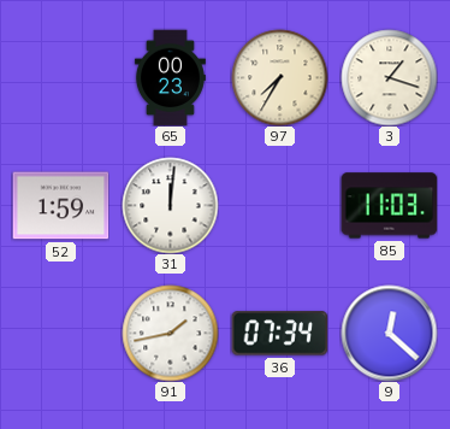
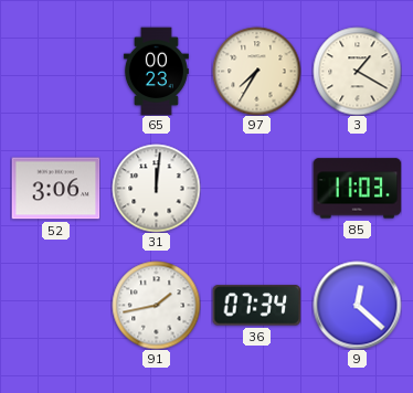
3: 1:18 -> 1:20
52: 1:59 -> 3:06
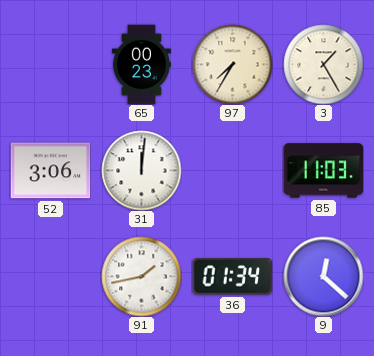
3: 1:20 -> 1:25
36: 07:34 -> 01:34
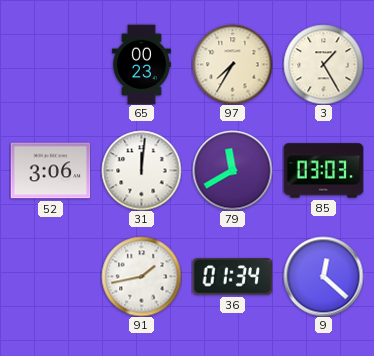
79: none -> 11:40
85: 11:03 -> 03:03
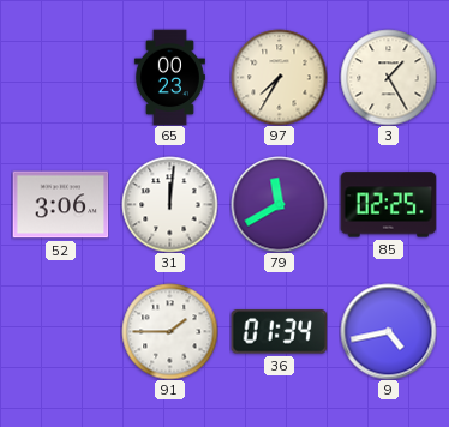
85: 03:03 -> 02:25
91: 1:43 -> 1:45
9: 12:22 -> 4:43
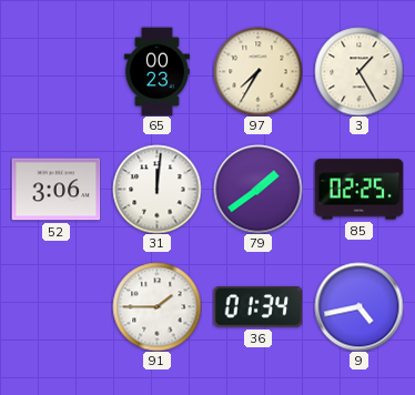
79: 11:40 -> 1:39
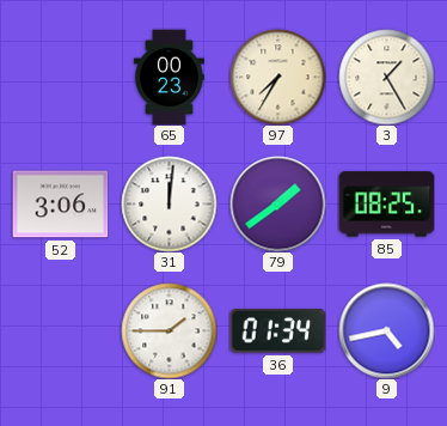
85: 02:25 -> 08:25
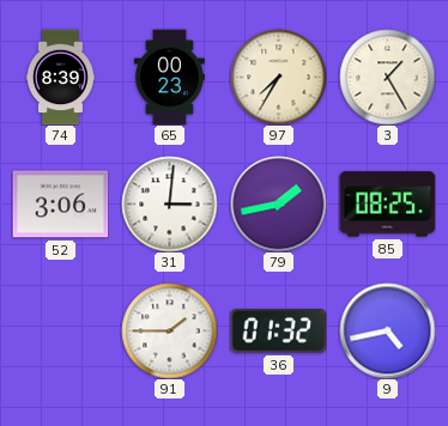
74: none -> 8:39
31: 12:01 -> 3:01
79: 1:39 -> 1:43
36: 01:34 -> 01:32
